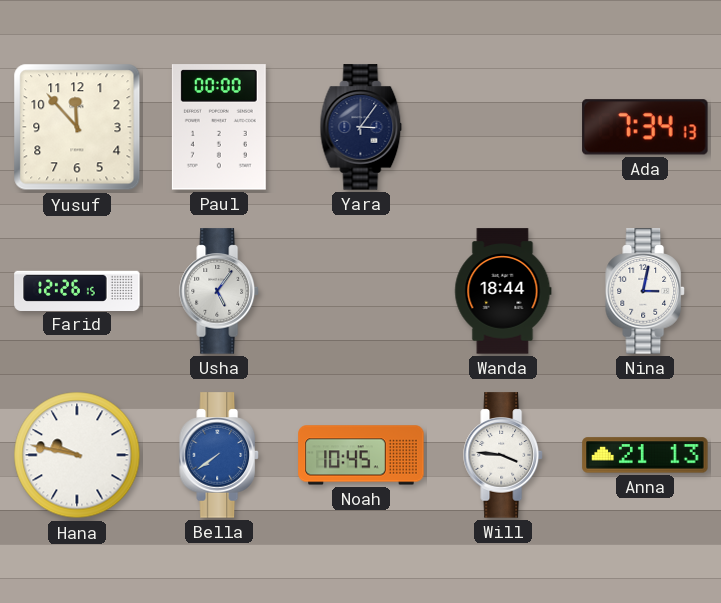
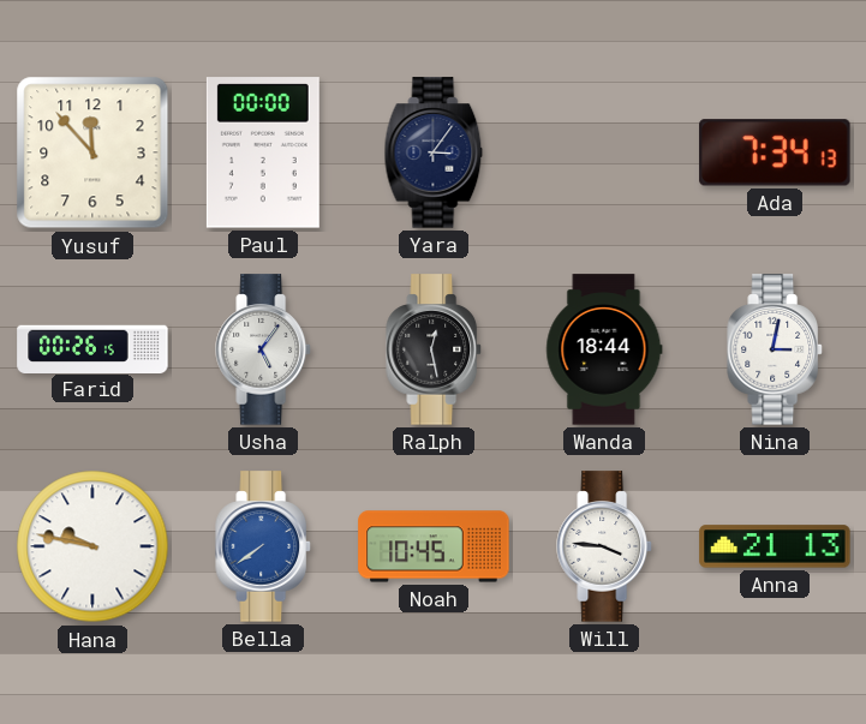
Farid: 12:26 -> 00:26
Ralph: none -> 12:28
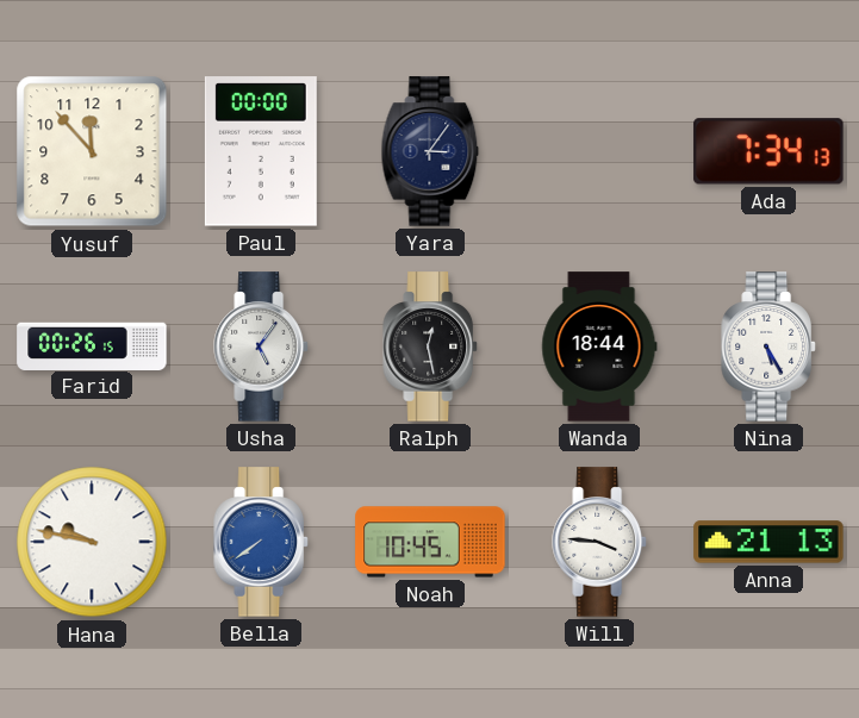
Nina: 3:02 -> 5:25
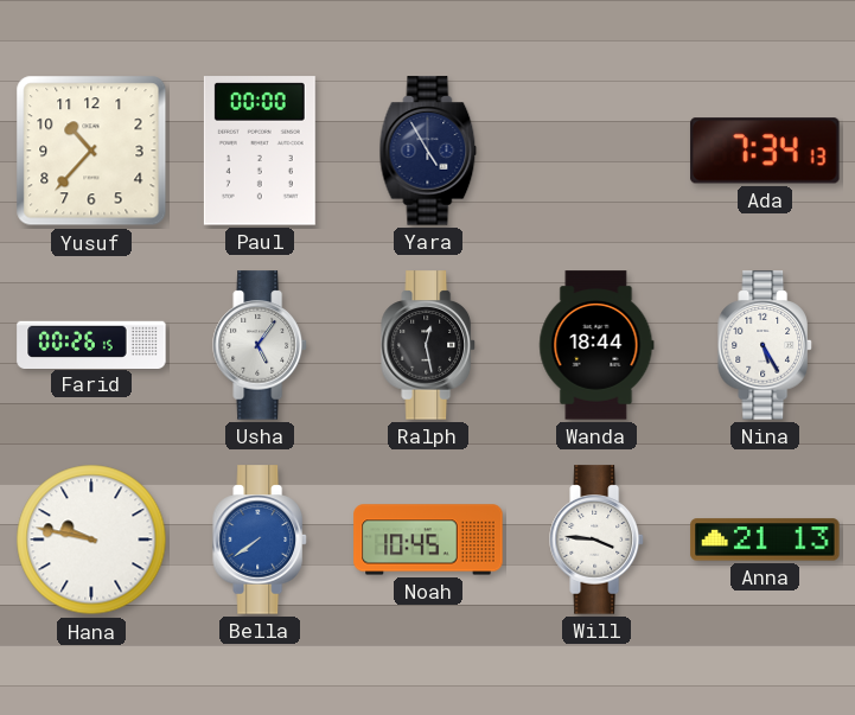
Yusuf: 11:53 -> 10:37
Yara: 3:06 -> 4:55
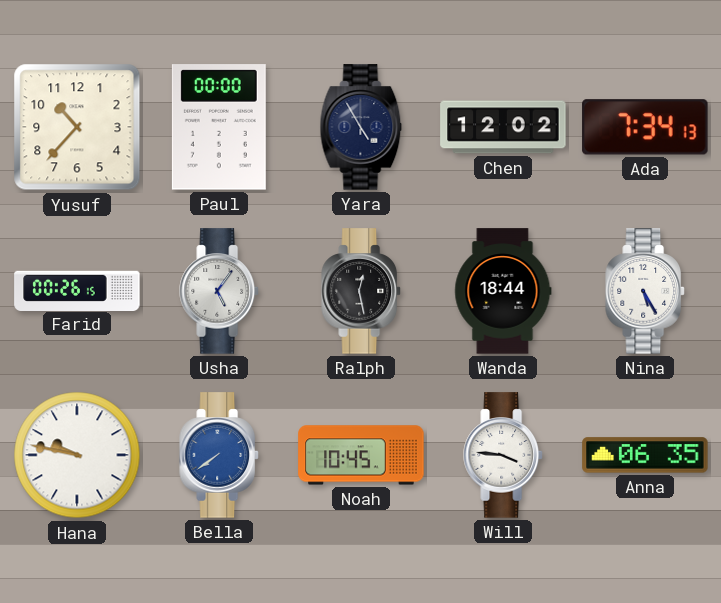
Chen: none -> 12:02
Anna: 21:13 -> 06:35
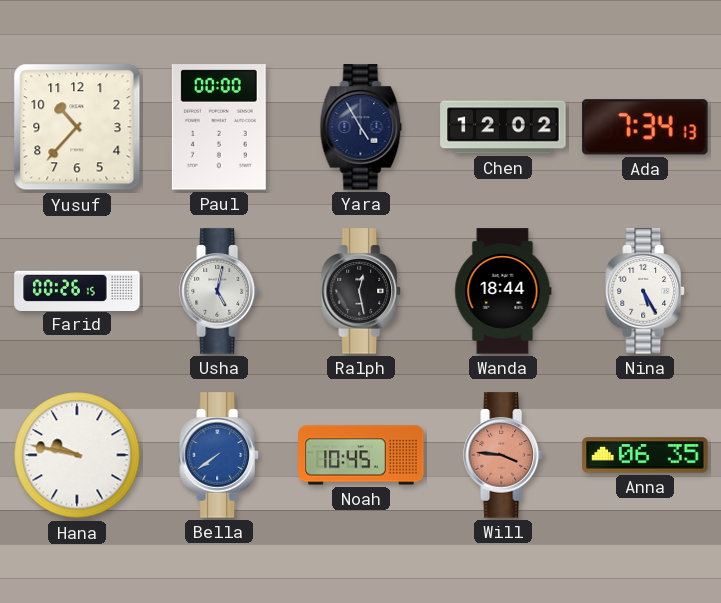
Usha: 5:06 -> 5:02
Will dial: white -> salmon
